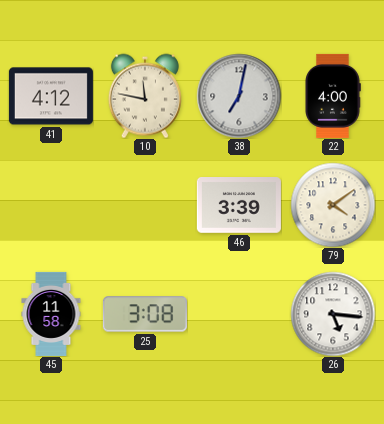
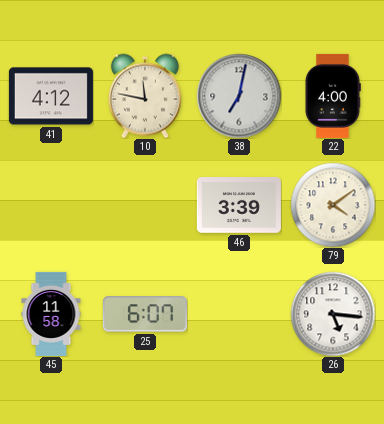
25: 3:08 -> 6:07
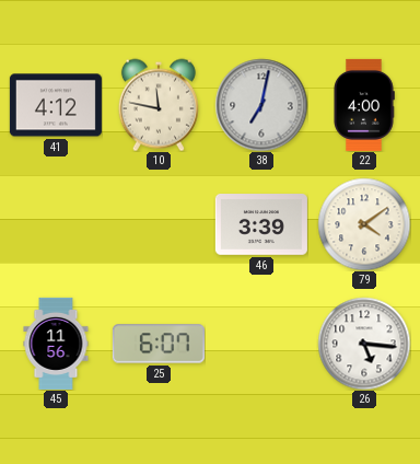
45: 11:58 -> 11:56
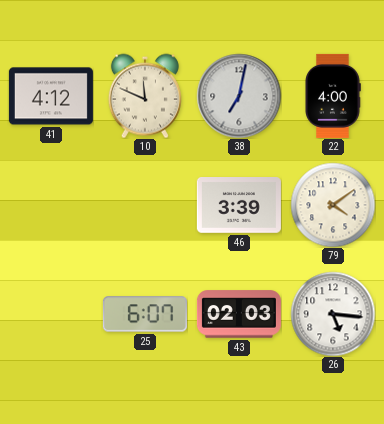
10: 11:47 -> 11:49
45: 11:56 -> none
43: none -> 02:03
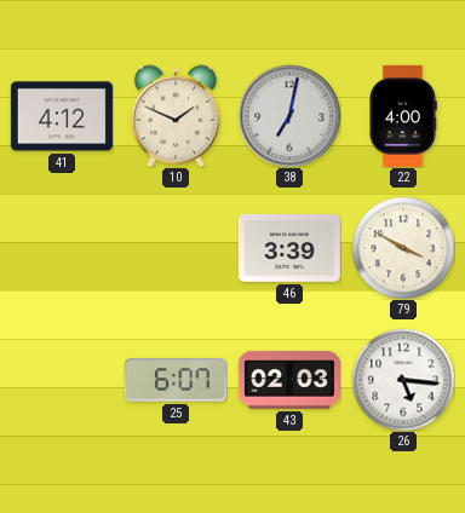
10: 11:49 -> 1:49
79: 4:09 -> 3:50
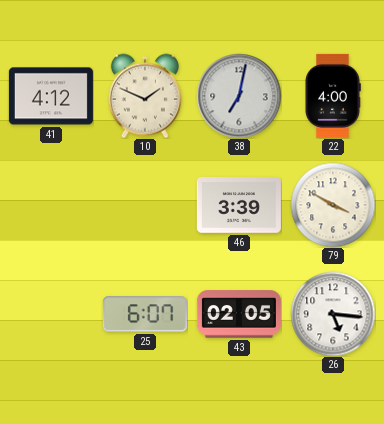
43: 02:03 -> 02:05
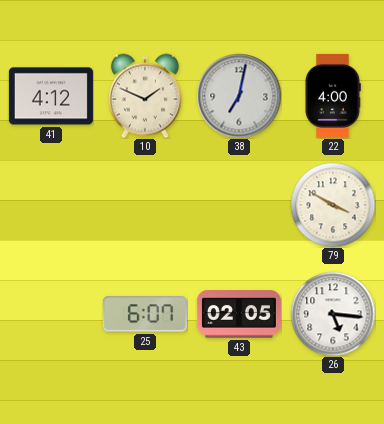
46: 3:39 -> none
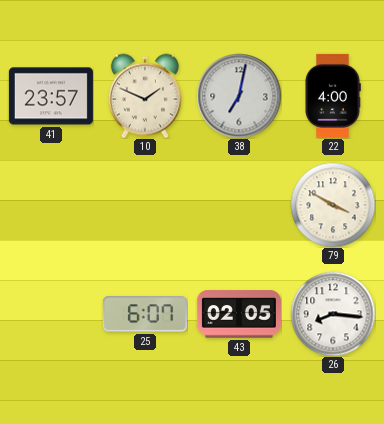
41: 4:12 -> 23:57
26: 5:16 -> 8:16
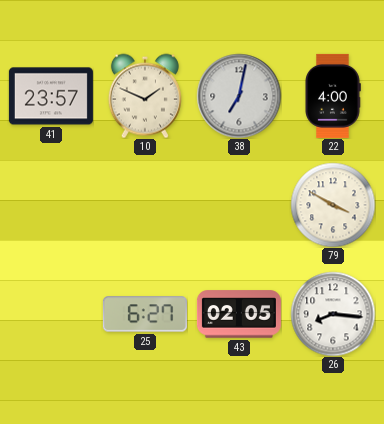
25: 6:07 -> 6:27
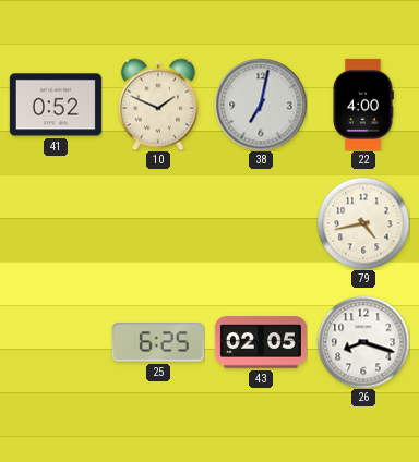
41: 23:57 -> 0:52
79: 3:50 -> 4:43
25: 6:27 -> 6:25
26: 8:16 -> 8:18
